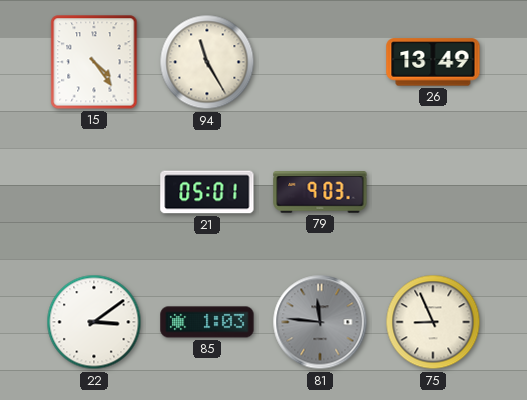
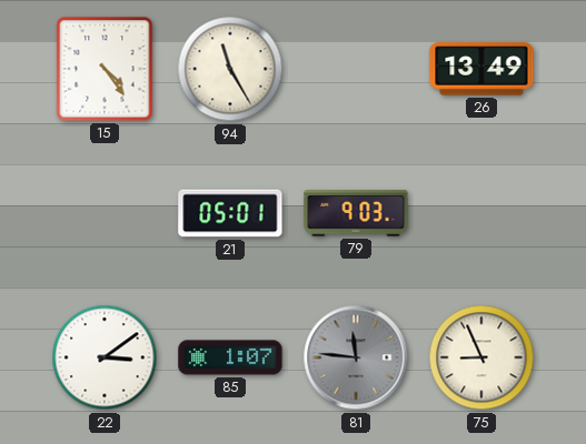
85: 1:03 -> 1:07
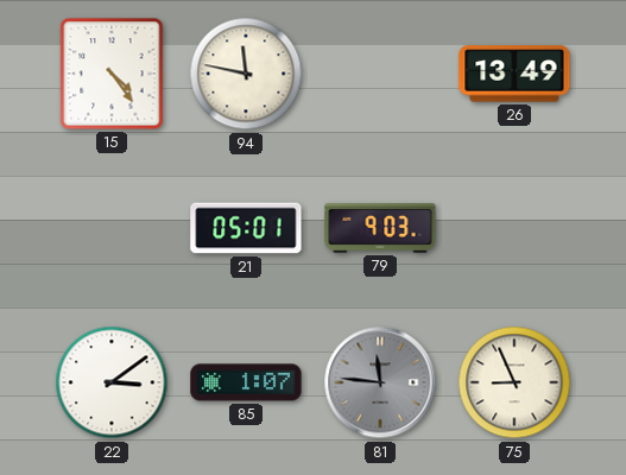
94: 11:25 -> 11:47
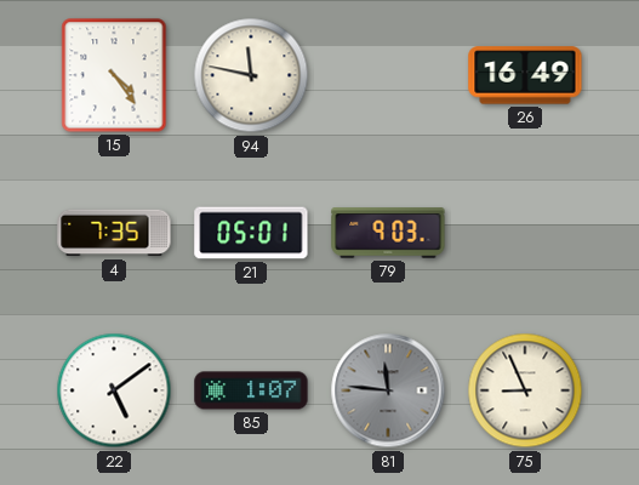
26: 13:49 -> 16:49
4: none -> 7:35
22: 3:09 -> 5:09
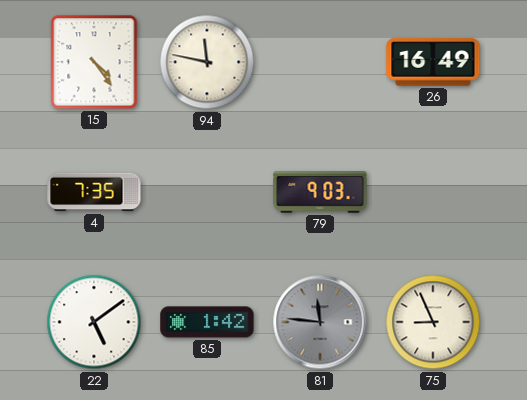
21: 05:01 -> none
85: 1:07 -> 1:42
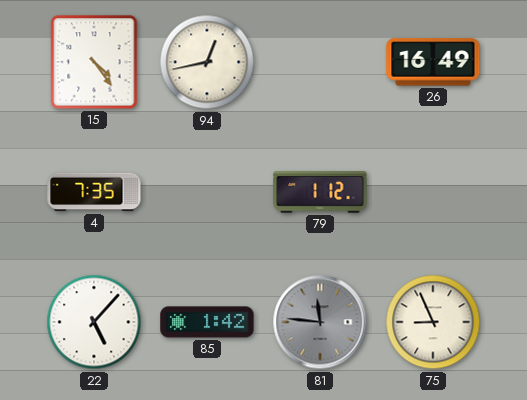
94: 11:47 -> 12:43
79: 9:03 -> 1:12
22: 5:09 -> 5:07
